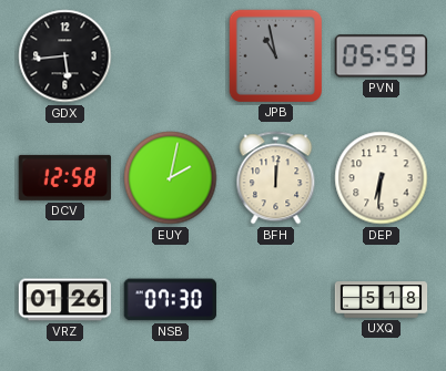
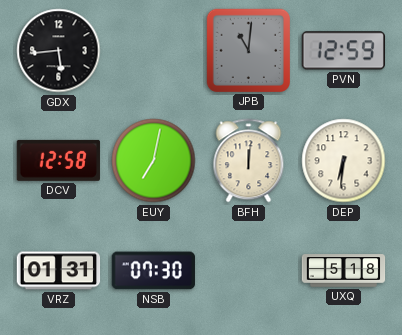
JPB: 10:58 -> 11:01
PVN: 05:59 -> 12:59
EUY: 2:02 -> 7:02
VRZ: 01:26 -> 01:31
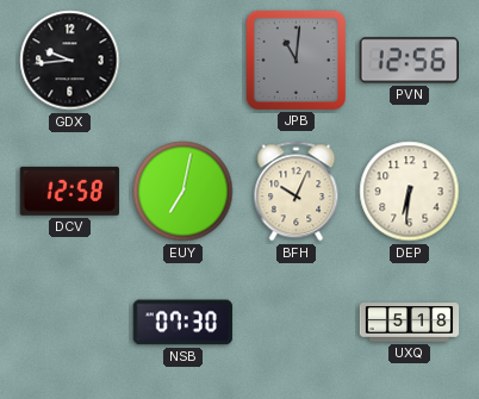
GDX: 5:44 -> 9:44
PVN: 12:59 -> 12:56
BFH: 12:01 -> 10:04
VRZ: 01:31 -> none
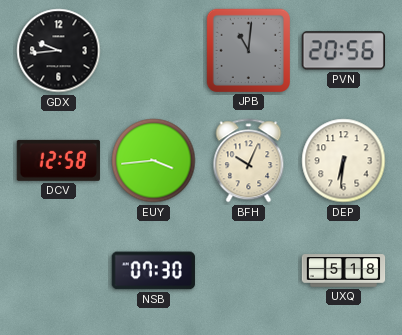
PVN: 12:56 -> 20:56
EUY: 7:02 -> 3:44
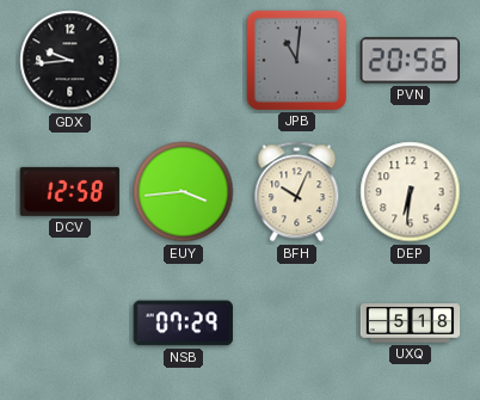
NSB: 07:30 -> 07:29
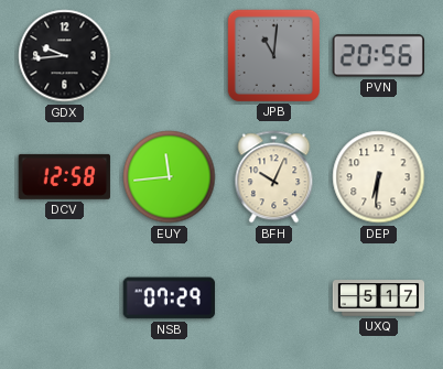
EUY: 3:44 -> 11:44
UXQ: 5:18 -> 5:17
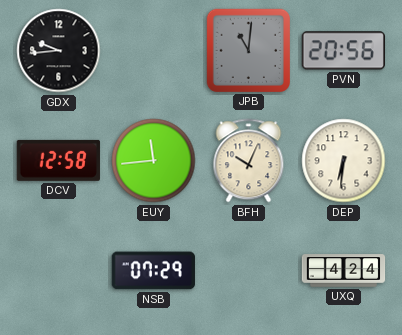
UXQ: 5:17 -> 4:24
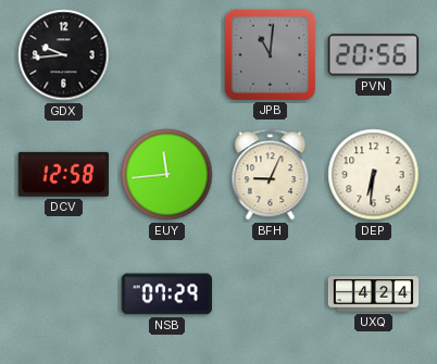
BFH: 10:04 -> 9:04
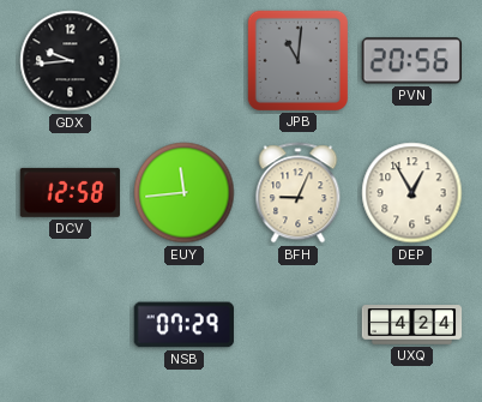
DEP: 6:31 -> 12:55
